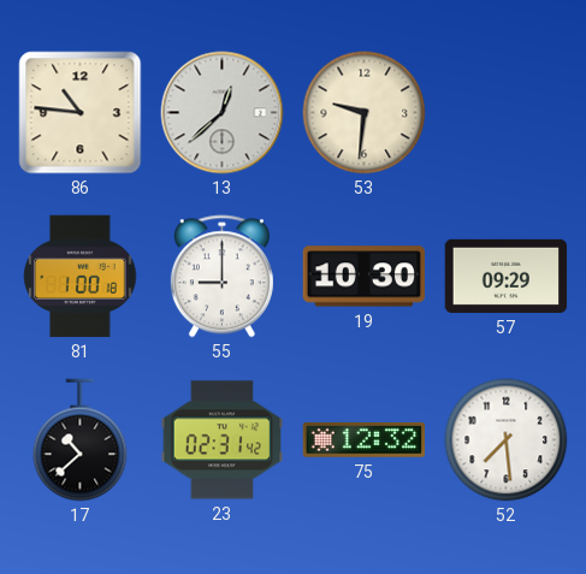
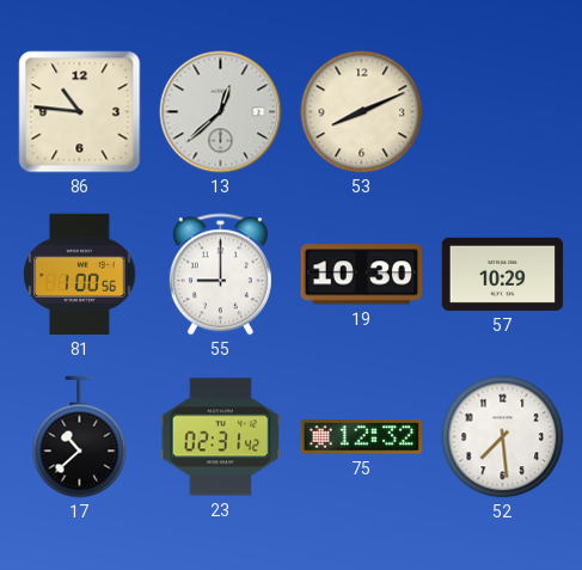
53: 9:31 -> 8:11
81: 1:00:18 -> 1:00:56
57: 09:29 -> 10:29
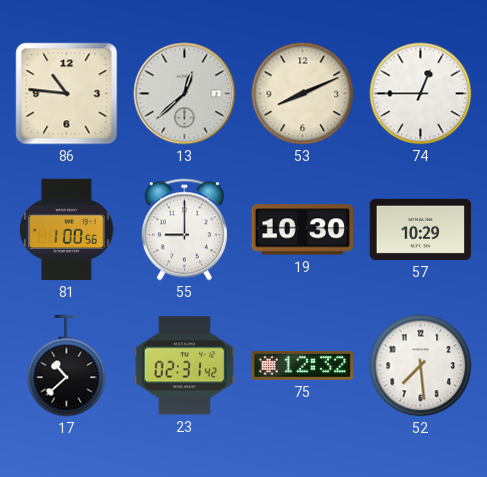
74: none -> 12:45
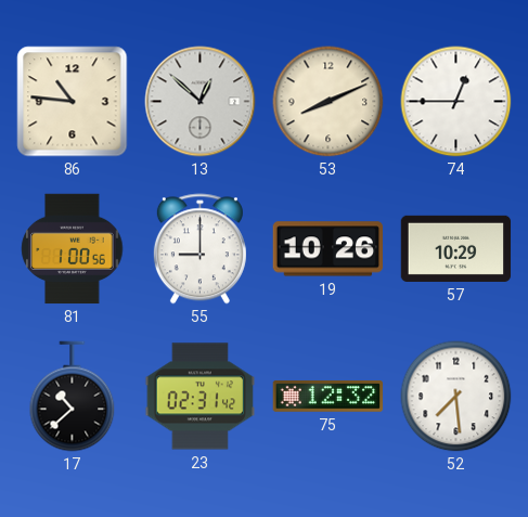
13: 12:38 -> 12:52
19: 10:30 -> 10:26
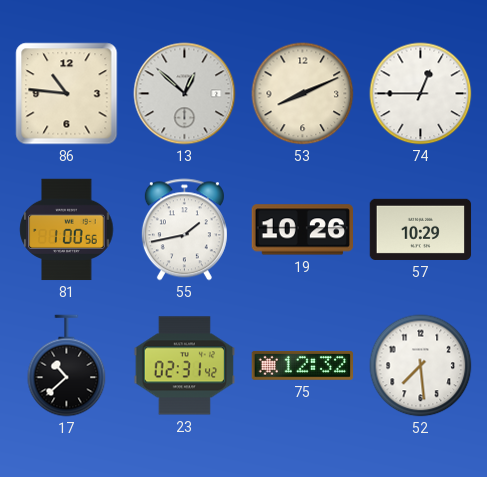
55: 9:00 -> 1:43
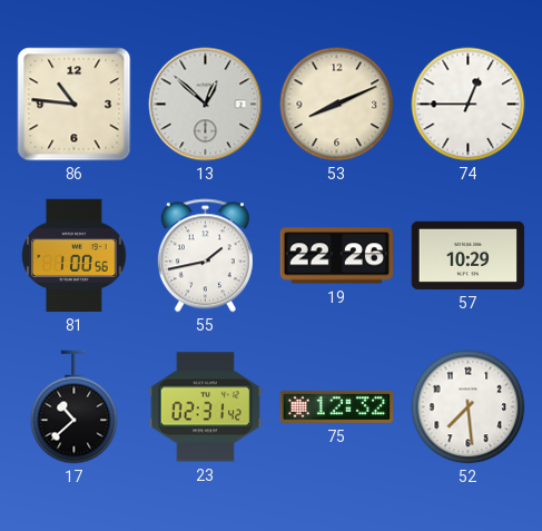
19: 10:26 -> 22:26
